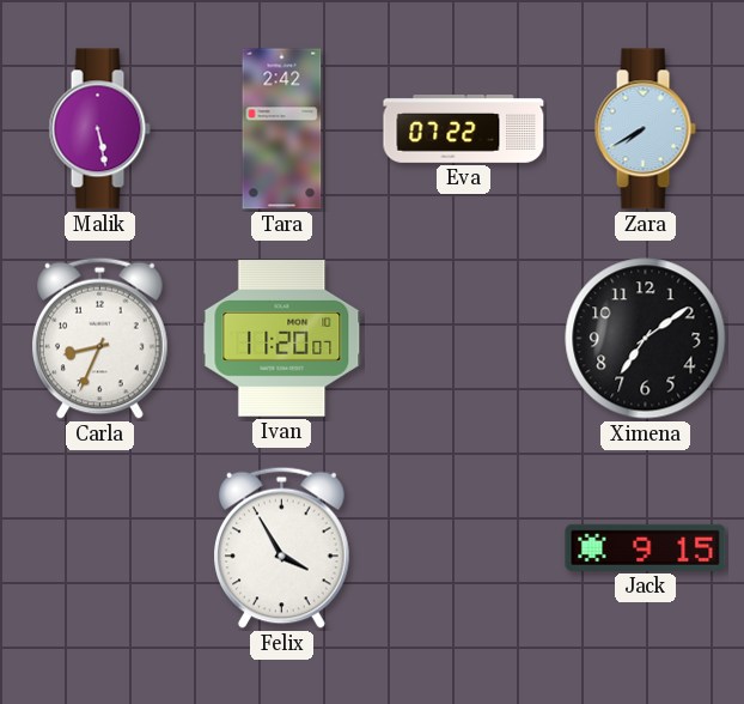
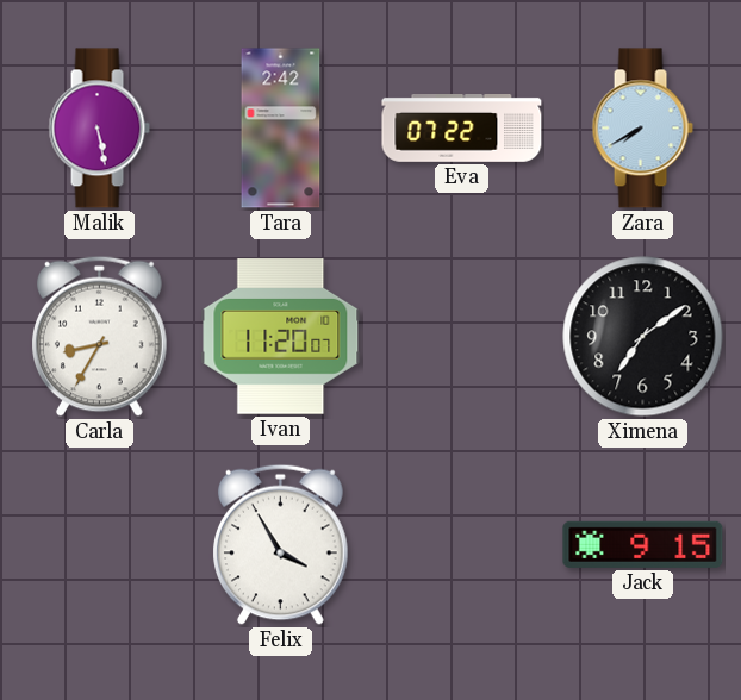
Carla: 8:34 -> 8:35
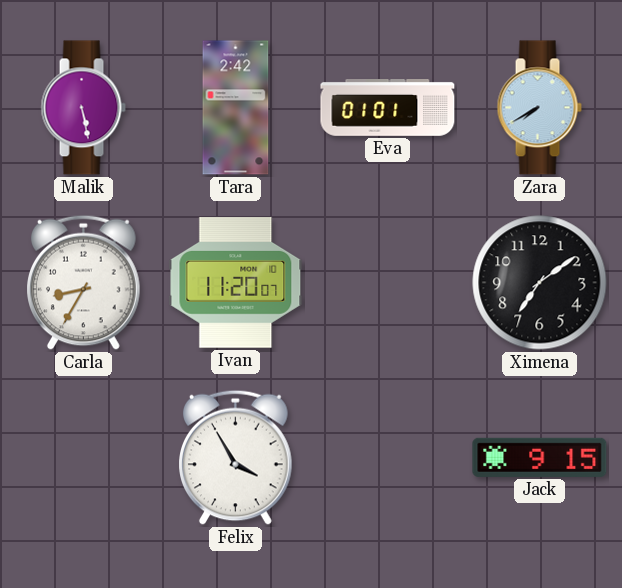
Eva: 07:22 -> 01:01
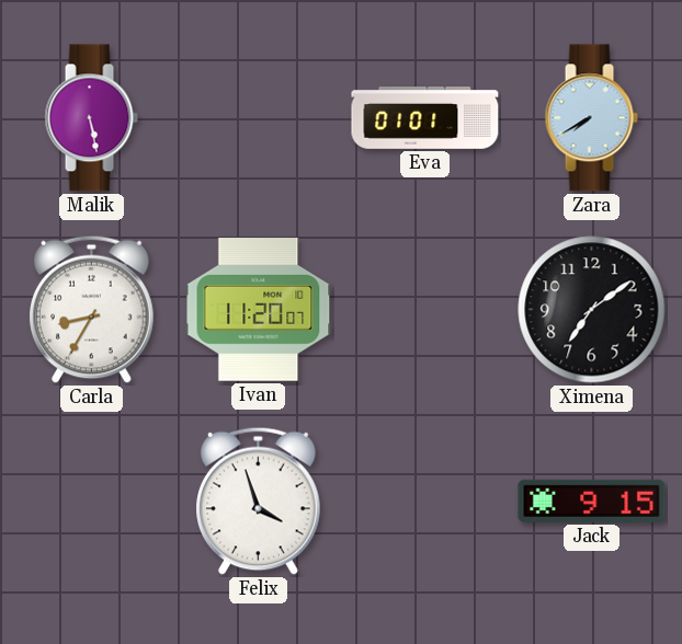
Tara: 2:42 -> none
Felix: 3:55 -> 3:57
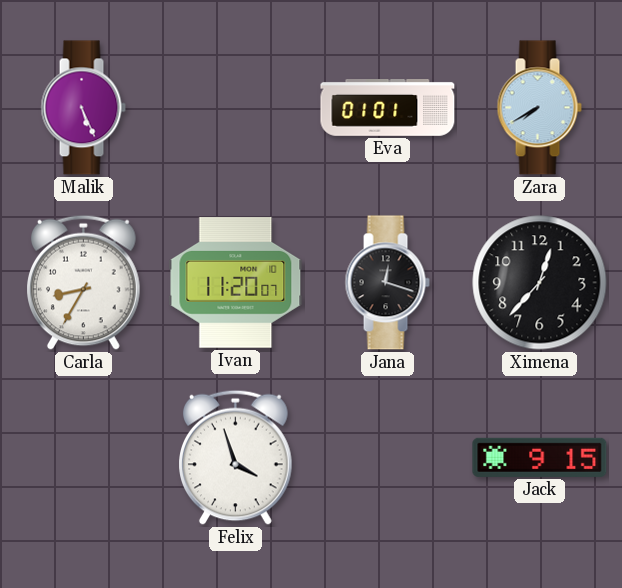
Malik: 5:28 -> 5:26
Jana: none -> 12:18
Ximena: 7:09 -> 12:37
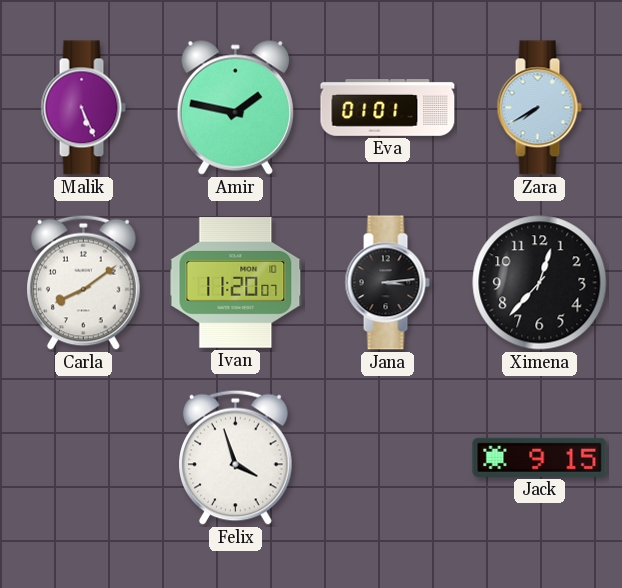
Amir: none -> 1:47
Carla: 8:35 -> 8:09
Jana: 12:18 -> 3:14
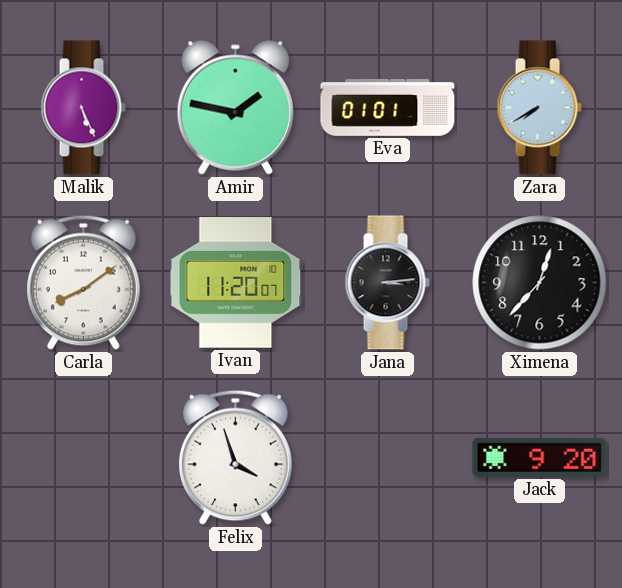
Jack: 9:15 -> 9:20
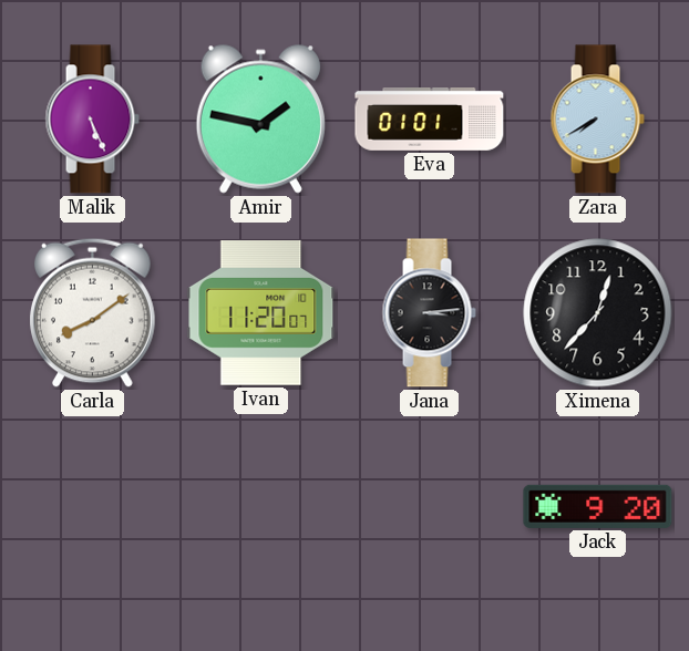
Felix: 3:57 -> none
